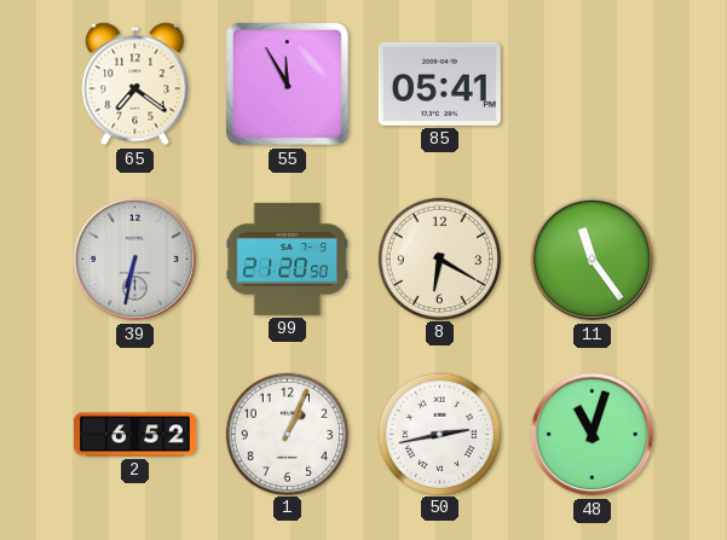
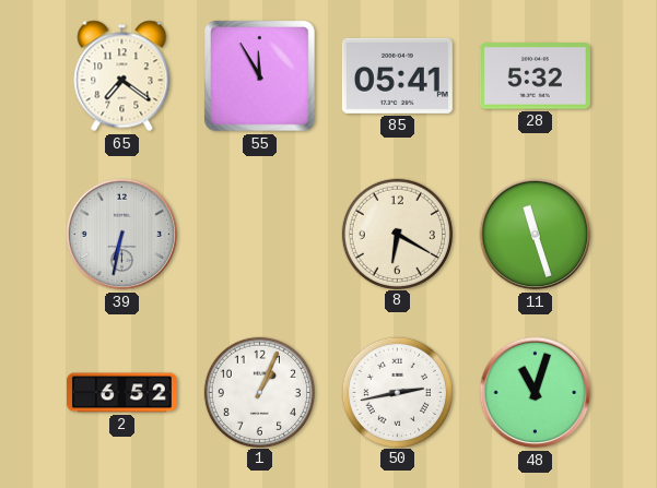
28: none -> 5:32
99: 21:20 -> none
11: 11:24 -> 11:27
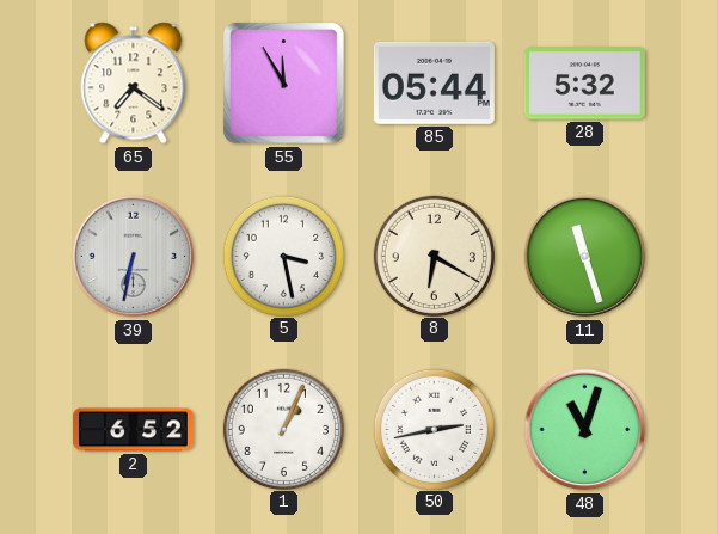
85: 05:41 -> 05:44
5: none -> 3:28
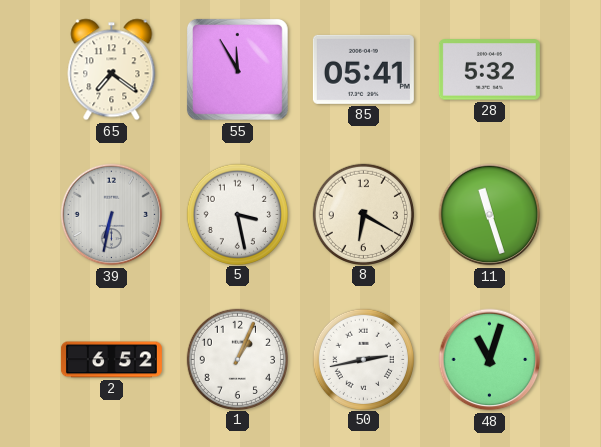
85: 05:44 -> 05:41
